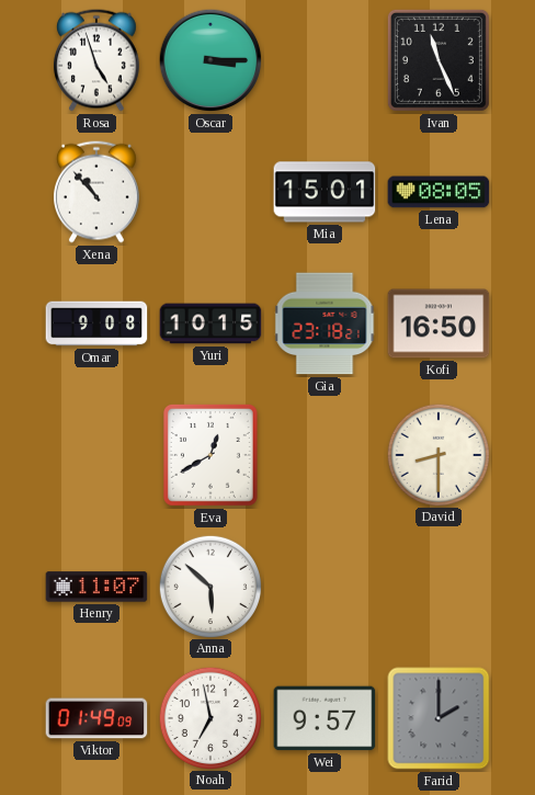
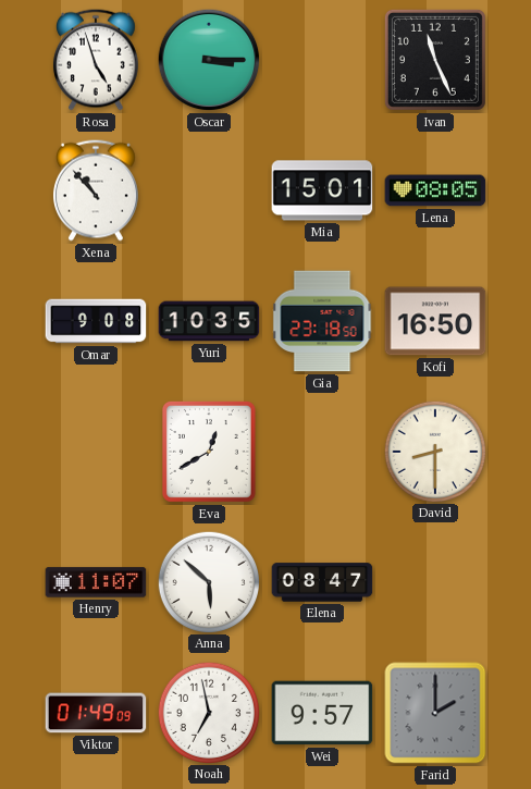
Yuri: 10:15 -> 10:35
Gia: 23:18:21 -> 23:18:50
Elena: none -> 08:47
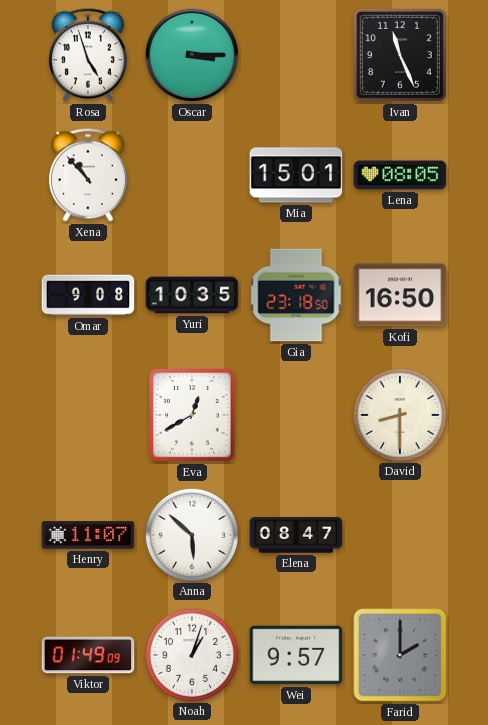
Noah: 6:58 -> 1:03
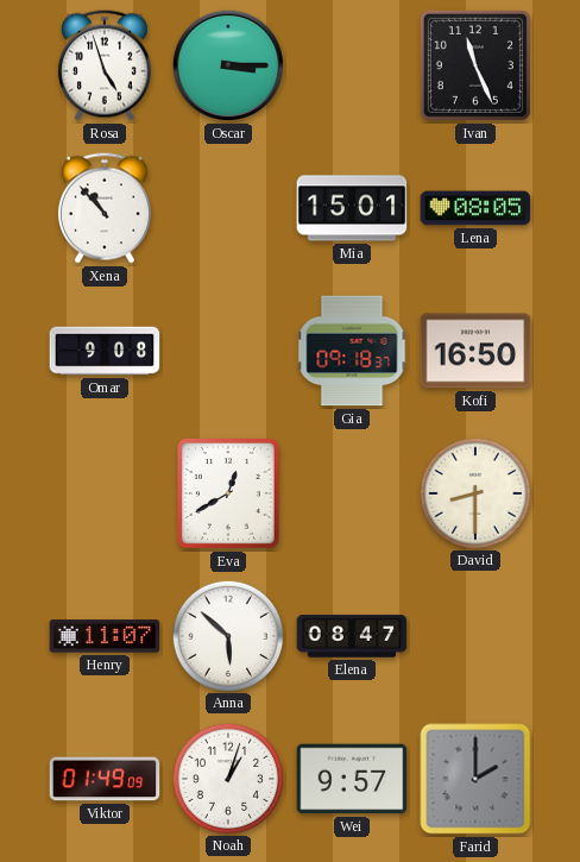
Yuri: 10:35 -> none
Gia: 23:18 -> 09:18
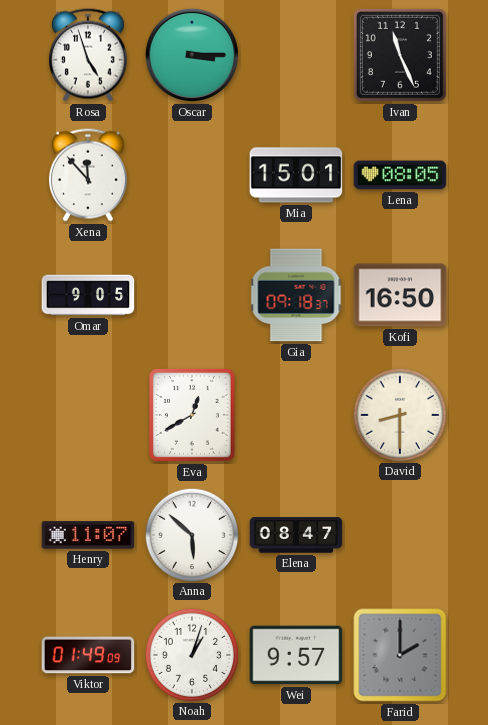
Xena: 10:53 -> 11:53
Omar: 9:08 -> 9:05
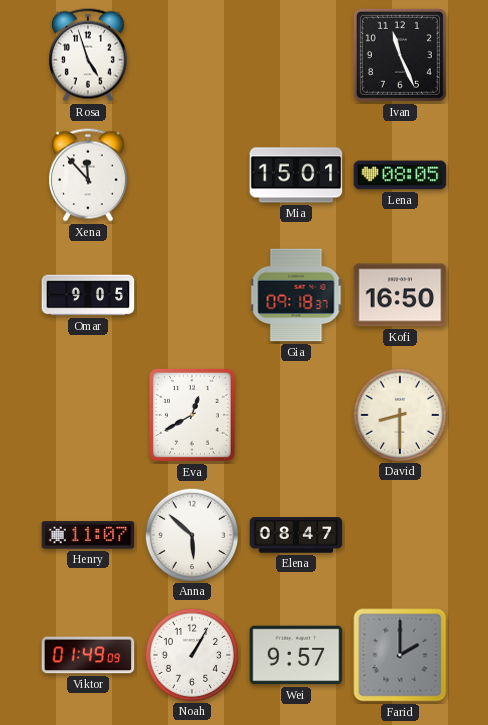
Oscar: 3:15 -> none
Noah: 1:03 -> 1:05
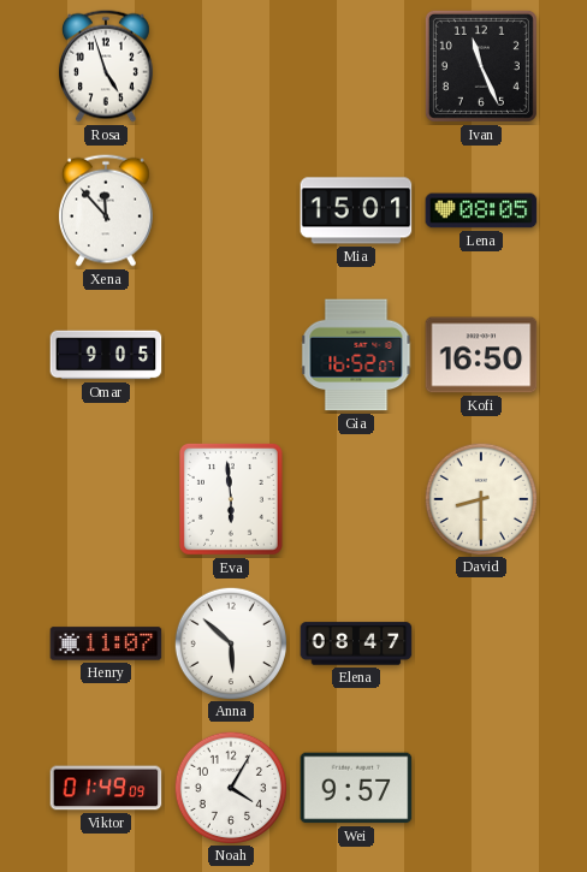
Gia: 09:18 -> 16:52
Eva: 12:40 -> 5:59
Noah: 1:05 -> 4:05
Farid: 2:00 -> none
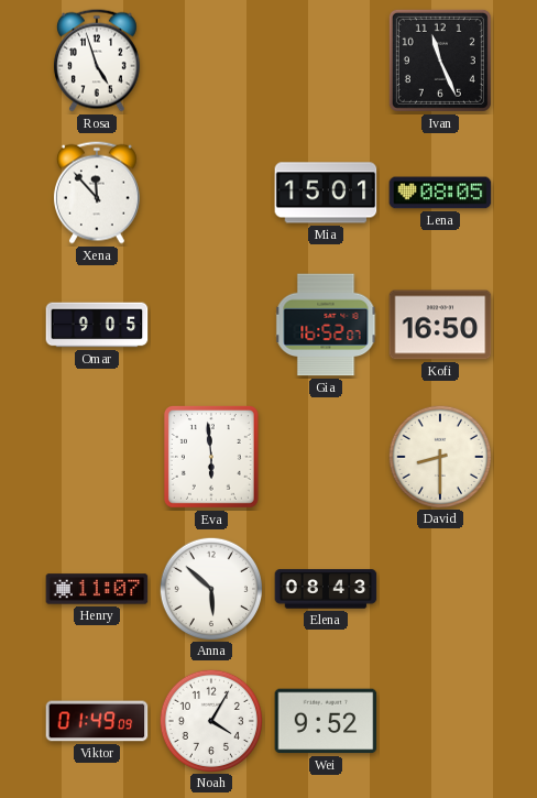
Elena: 08:47 -> 08:43
Wei: 9:57 -> 9:52
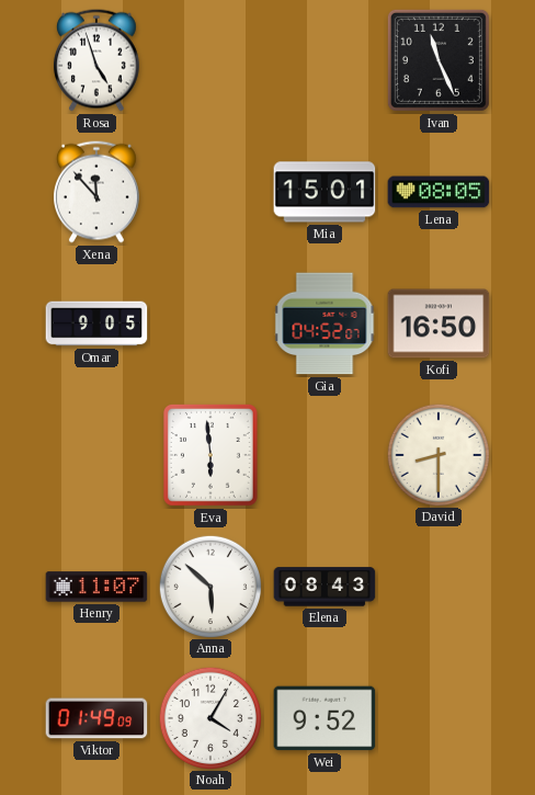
Gia: 16:52 -> 04:52
